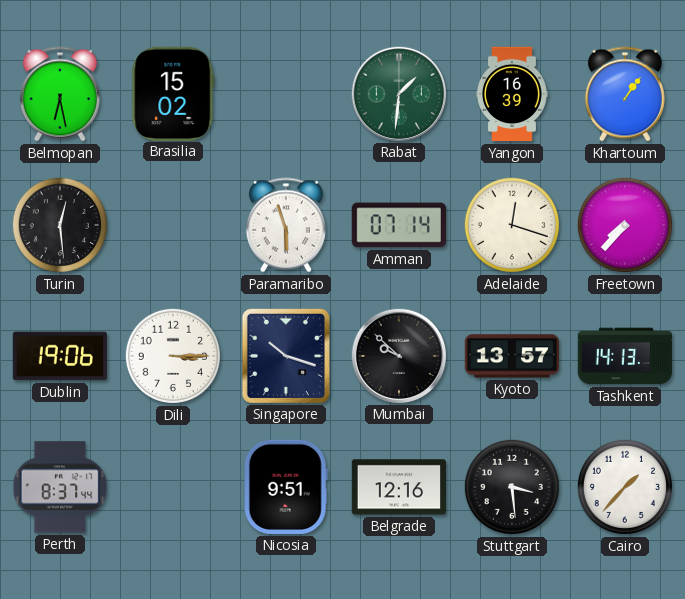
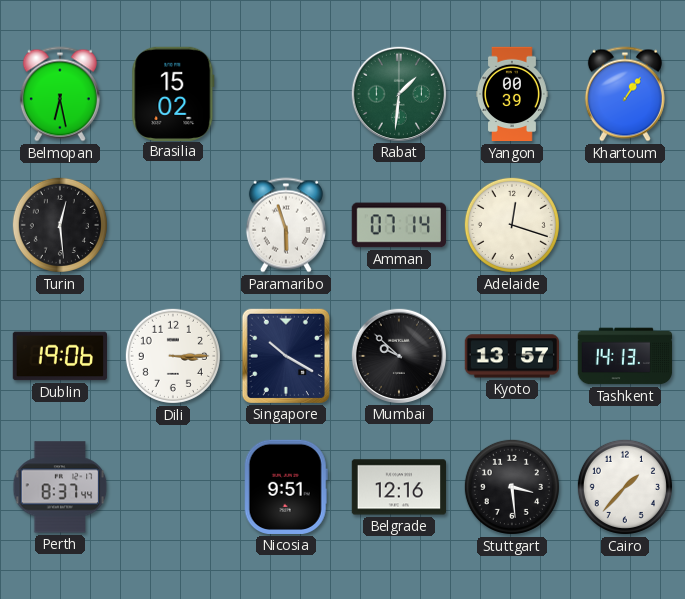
Yangon: 16:39 -> 00:39
Freetown: 7:37 -> none
Singapore: 10:18 -> 10:20
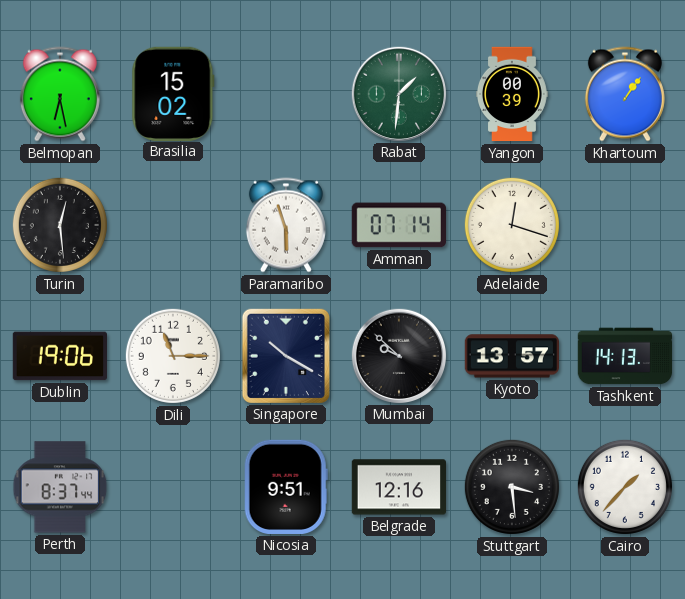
Dili: 3:15 -> 11:15
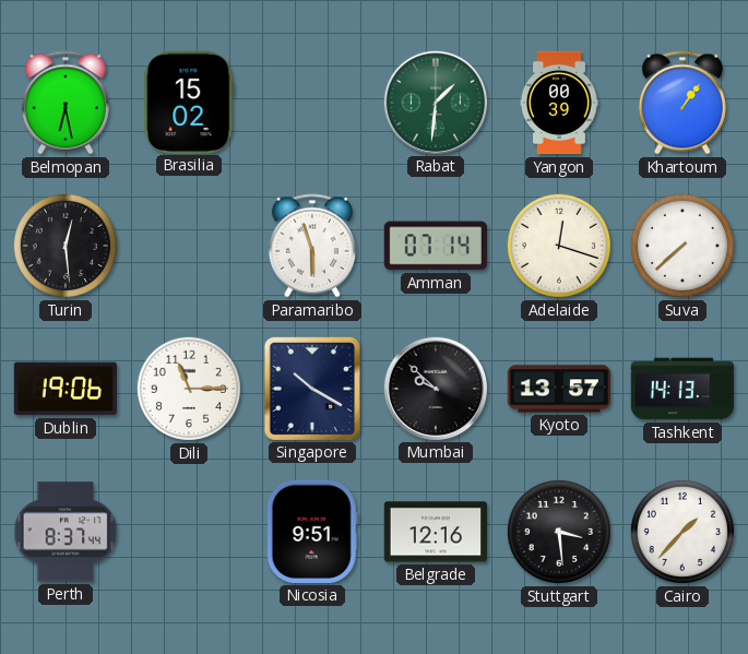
Suva: none -> 7:38
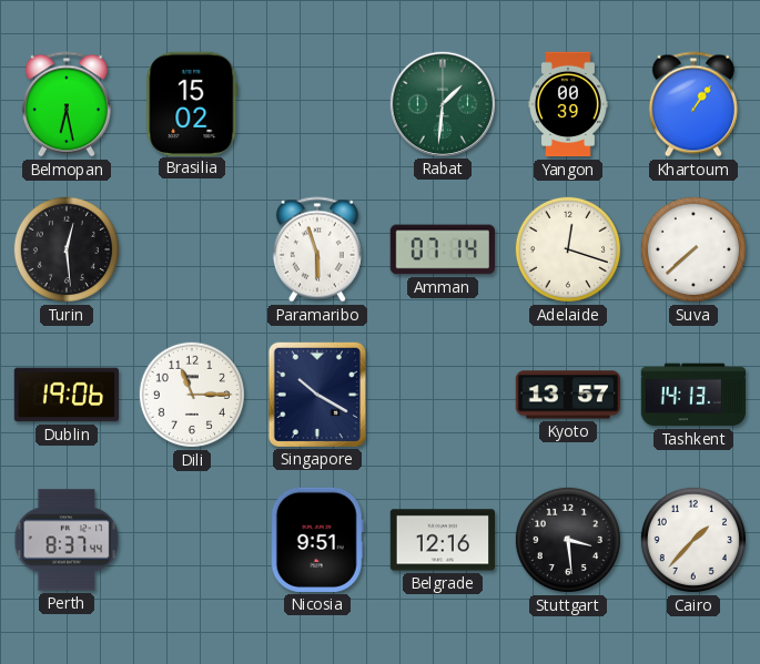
Mumbai: 9:52 -> none
